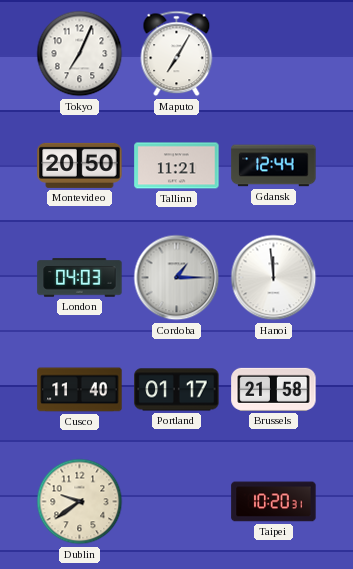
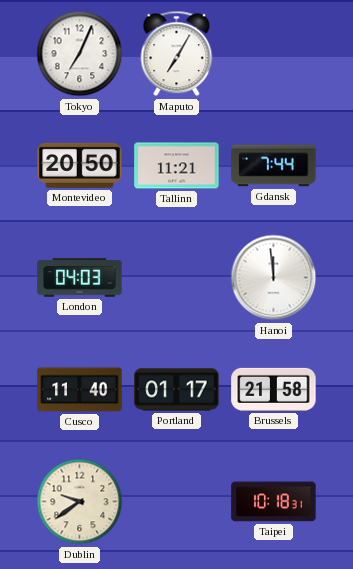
Gdansk: 12:44 -> 7:44
Cordoba: 1:15 -> none
Taipei: 10:20 -> 10:18
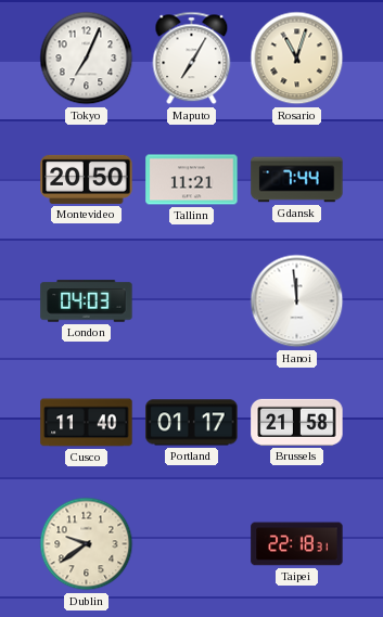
Rosario: none -> 11:03
Taipei: 10:18 -> 22:18
